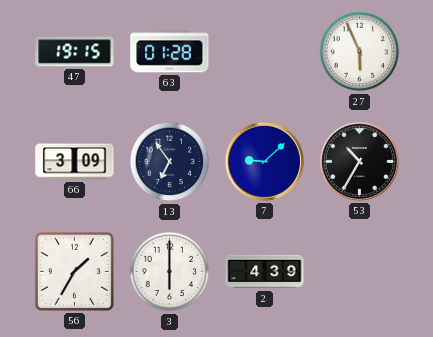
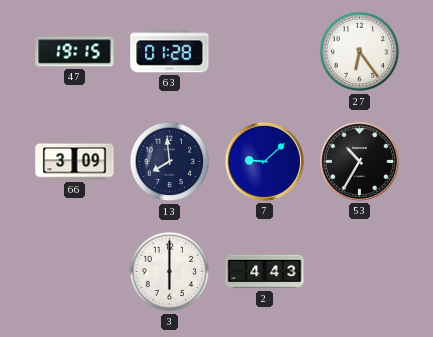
27: 5:56 -> 6:24
13: 6:54 -> 7:59
56: 1:35 -> none
2: 4:39 -> 4:43
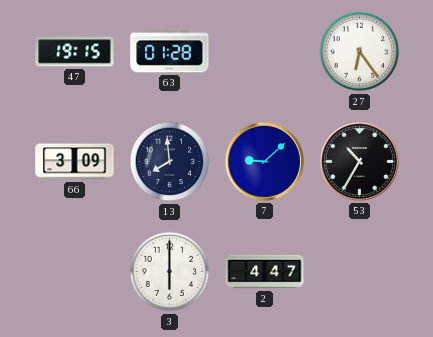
2: 4:43 -> 4:47
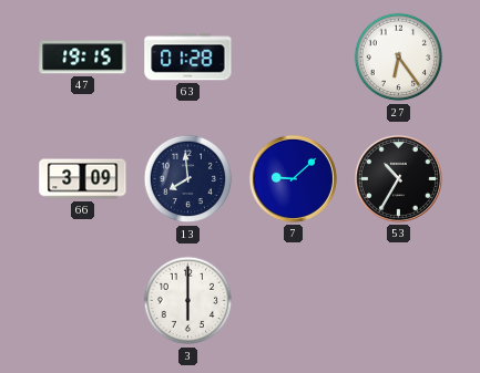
2: 4:47 -> none
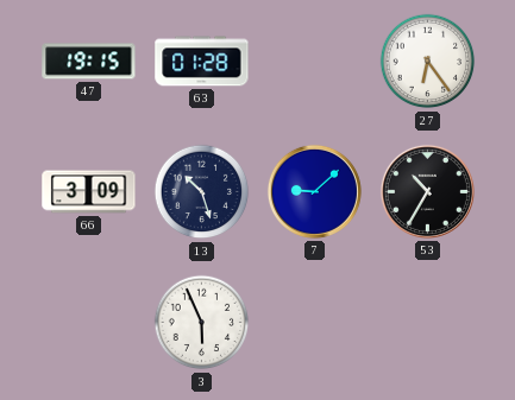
13: 7:59 -> 10:27
3: 6:00 -> 5:56
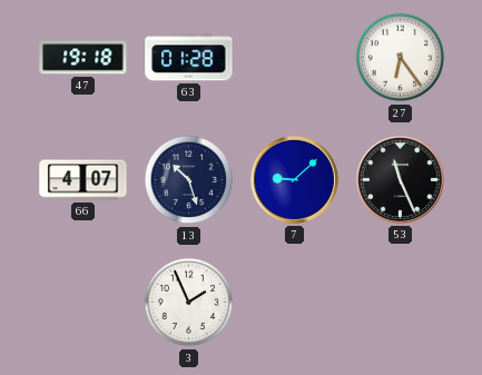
47: 19:15 -> 19:18
66: 3:09 -> 4:07
53: 10:35 -> 11:26
3: 5:56 -> 1:56
